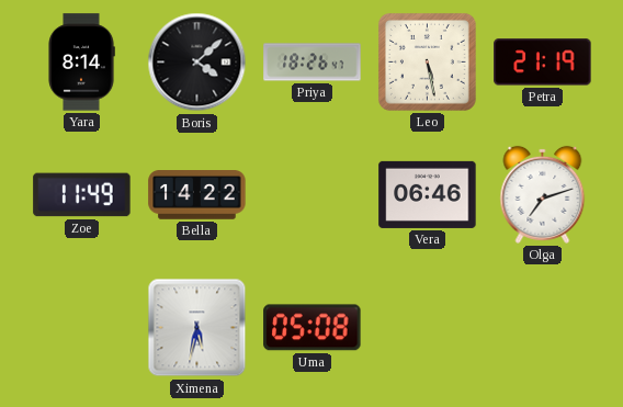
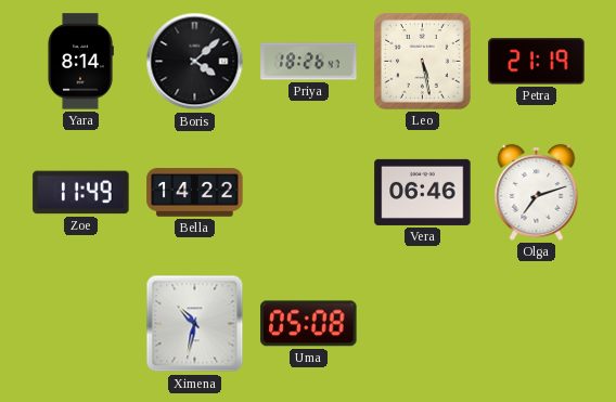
Ximena: 5:32 -> 10:32
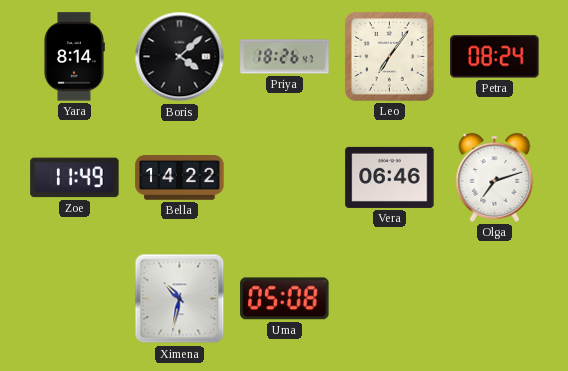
Leo: 5:28 -> 7:06
Petra: 21:19 -> 08:24
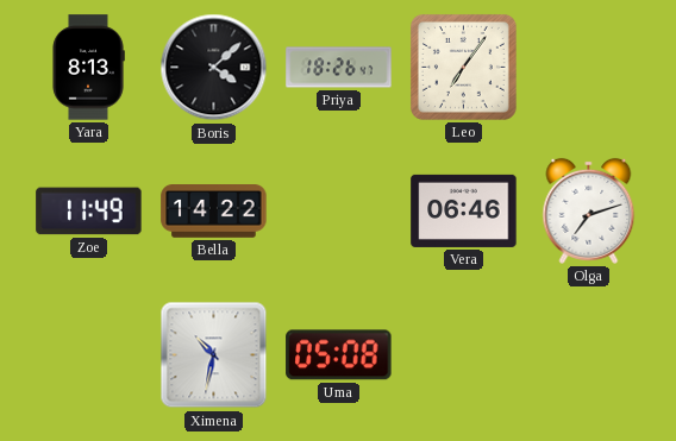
Yara: 8:14 -> 8:13
Petra: 08:24 -> none
